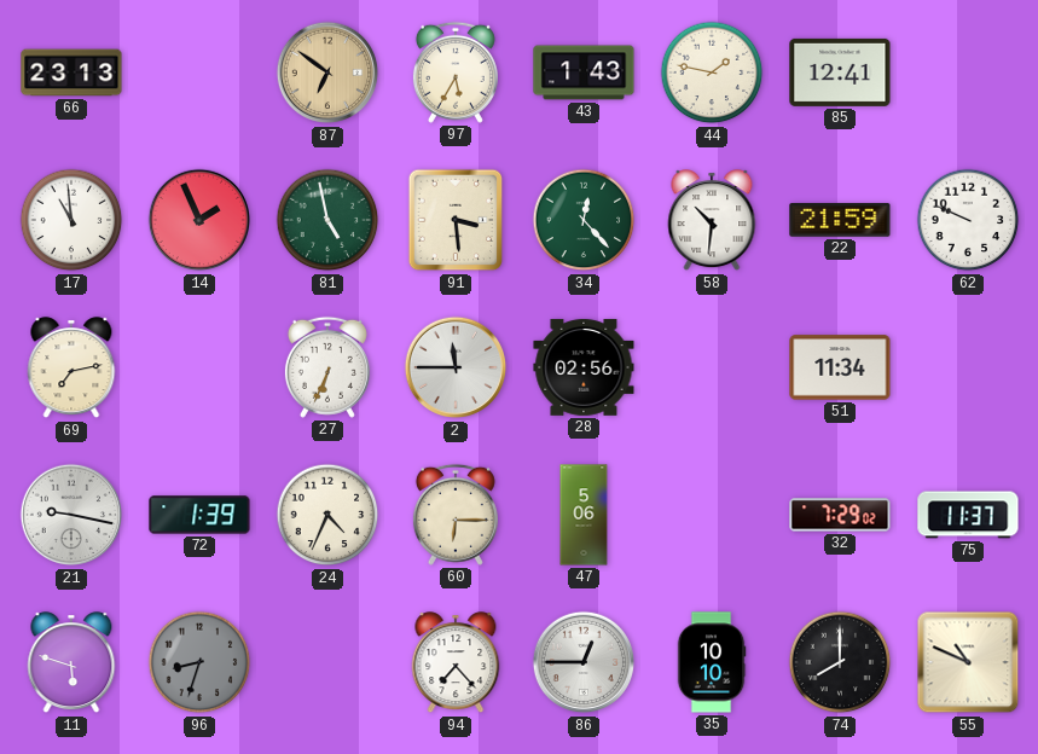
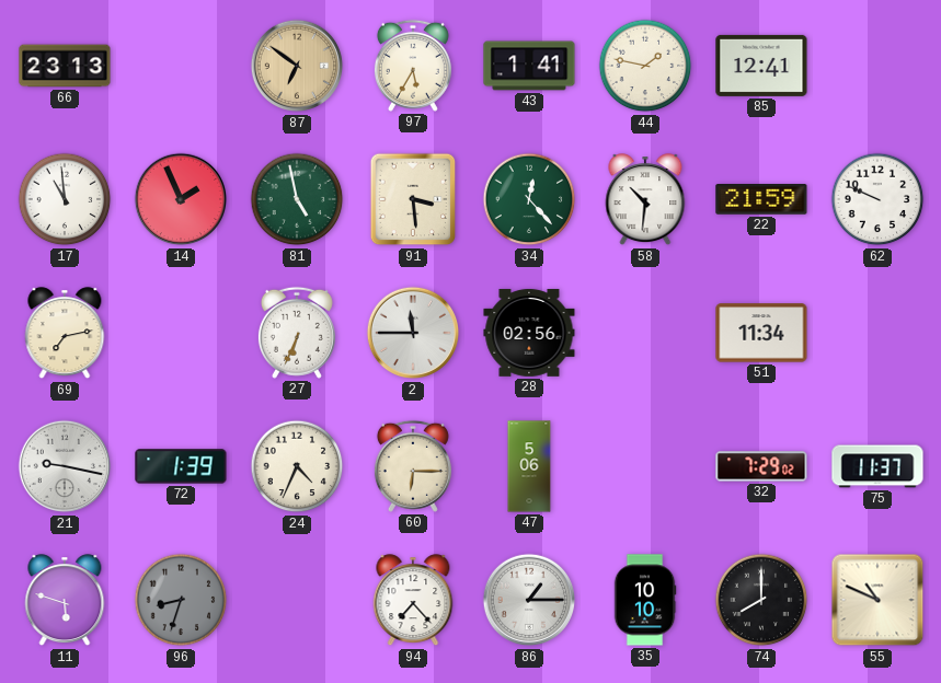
43: 1:43 -> 1:41
86: 12:45 -> 1:15
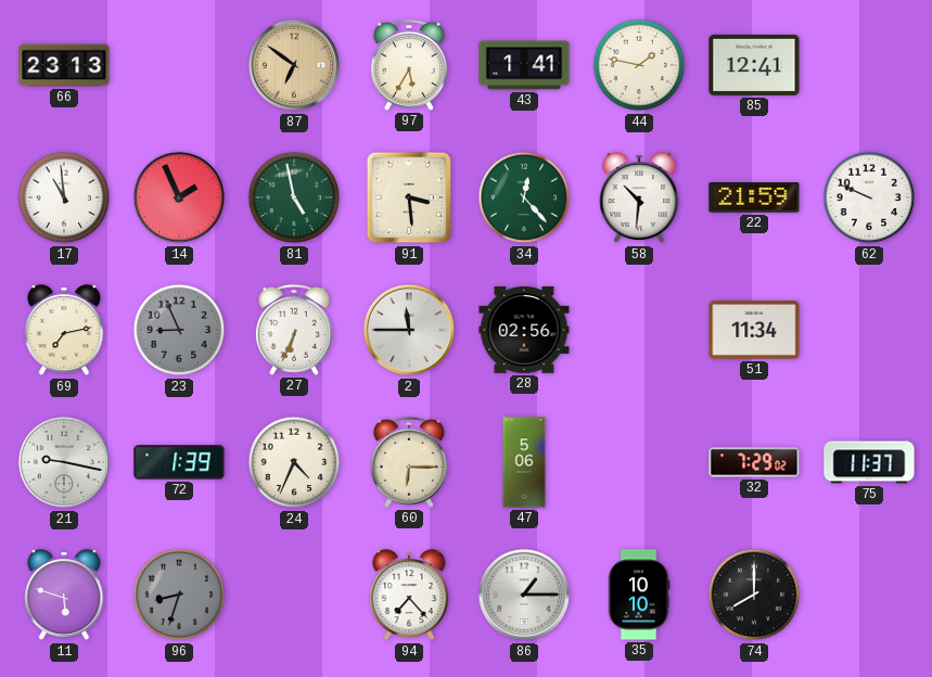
23: none -> 8:56
55: 10:49 -> none
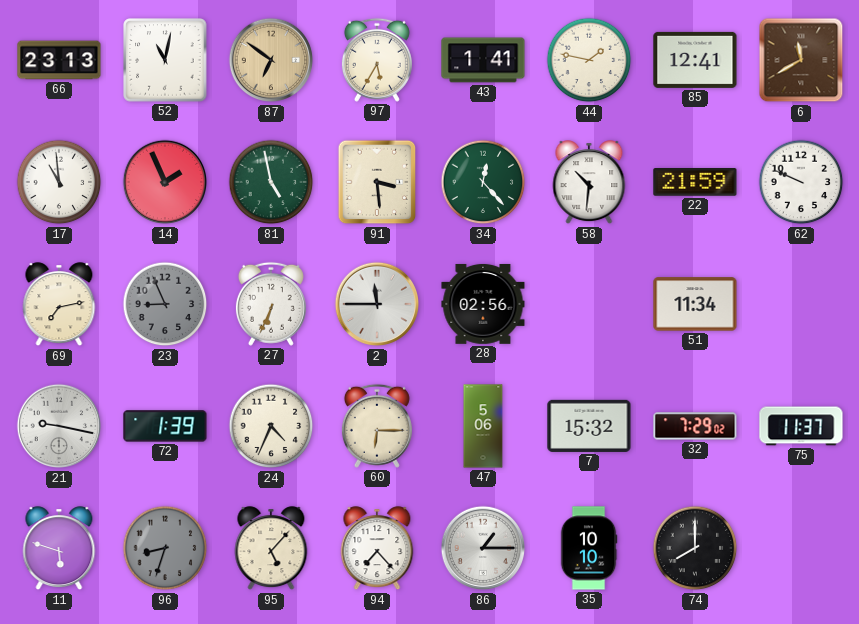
52: none -> 11:02
6: none -> 11:40
7: none -> 15:32
95: none -> 5:07
